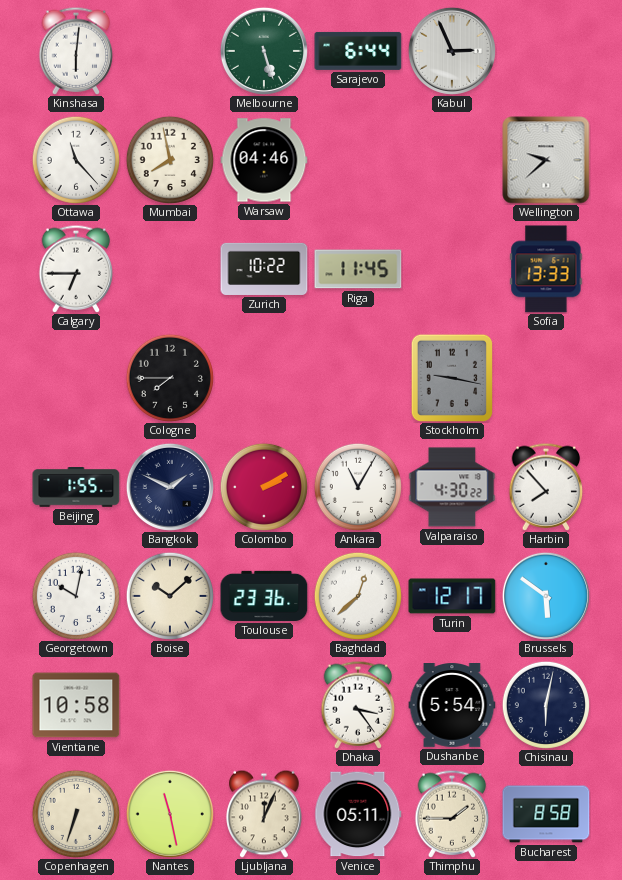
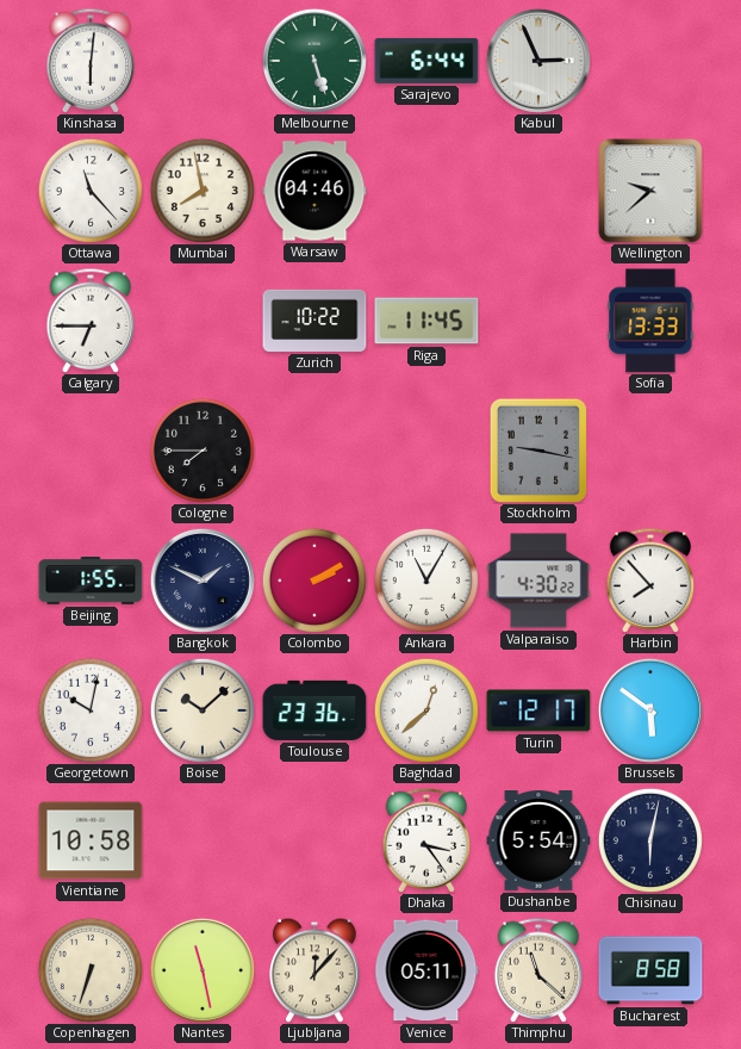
Ljubljana: 12:04 -> 12:07
Thimphu: 1:45 -> 11:22
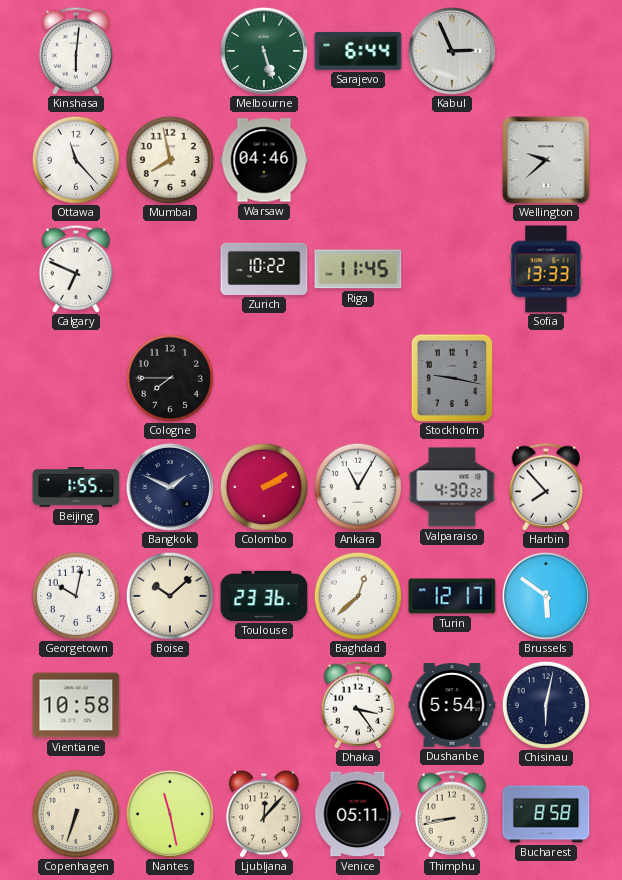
Calgary: 6:45 -> 6:49
Thimphu: 11:22 -> 8:43
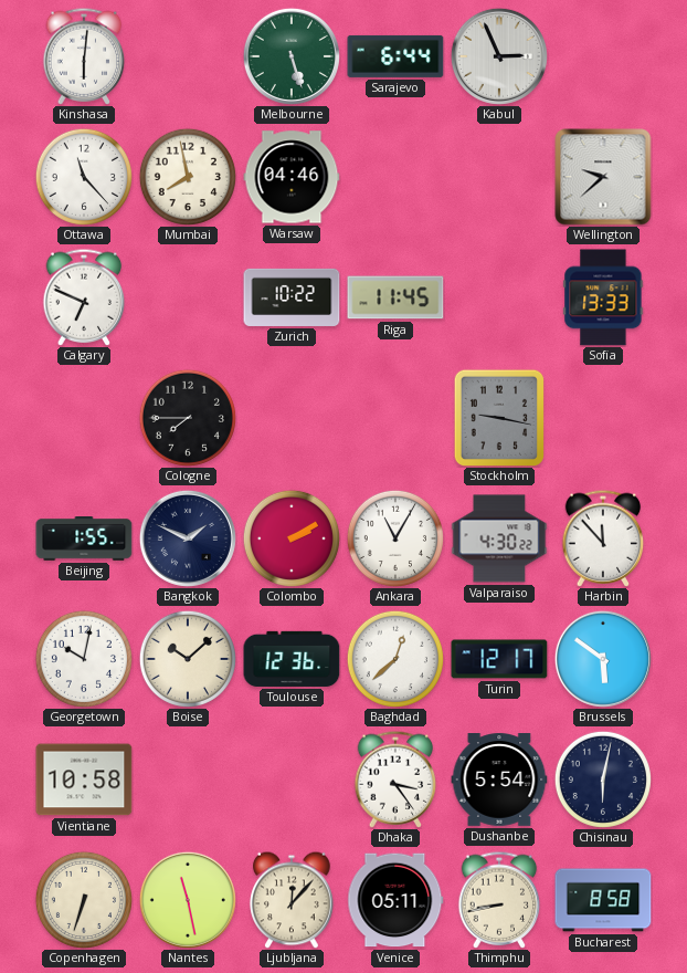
Harbin: 7:53 -> 11:53
Toulouse: 23:36 -> 12:36
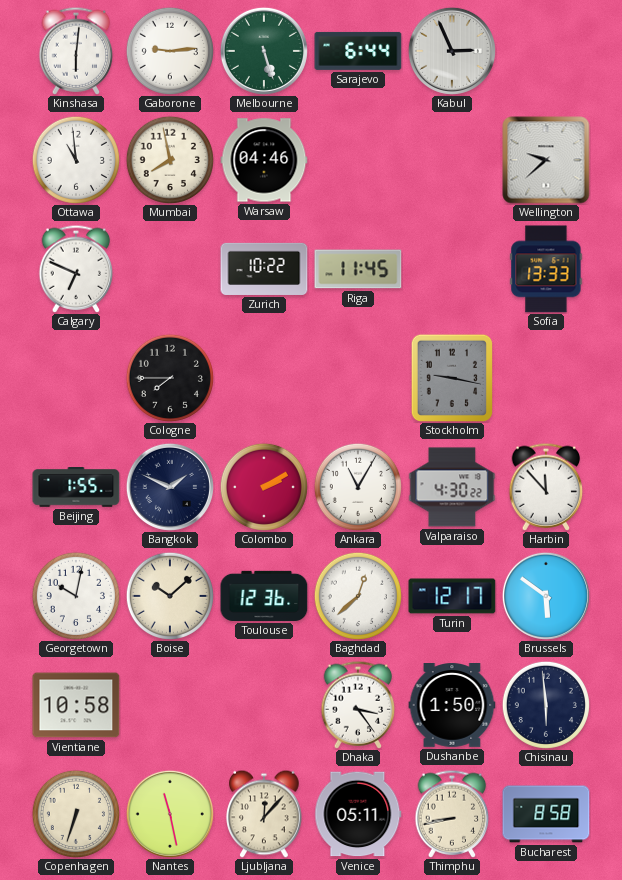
Gaborone: none -> 9:14
Ottawa: 11:23 -> 10:59
Dushanbe: 5:54 -> 1:50
Chisinau: 6:02 -> 5:59
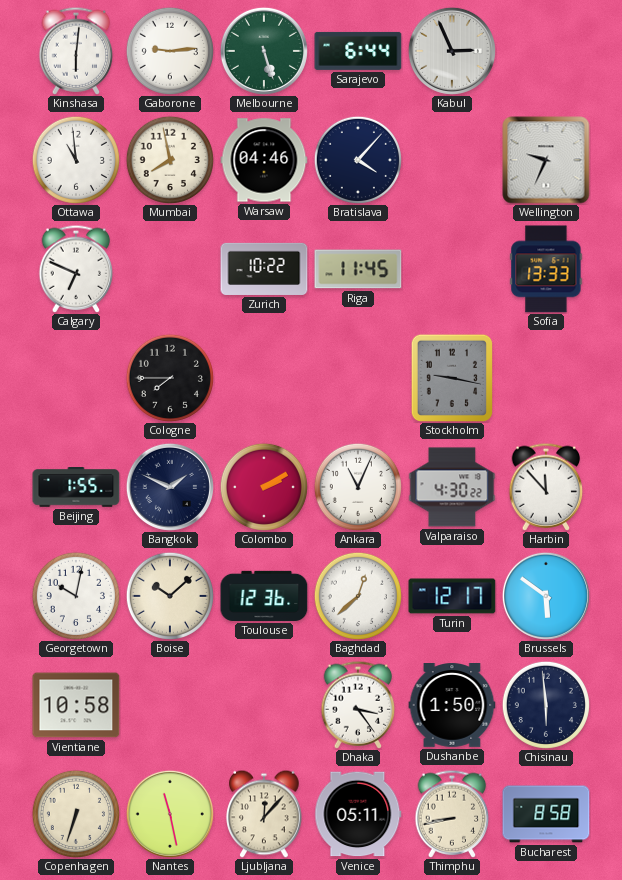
Bratislava: none -> 4:07
Wellington: 9:38 -> 9:34
Ankara: 11:05 -> 11:04
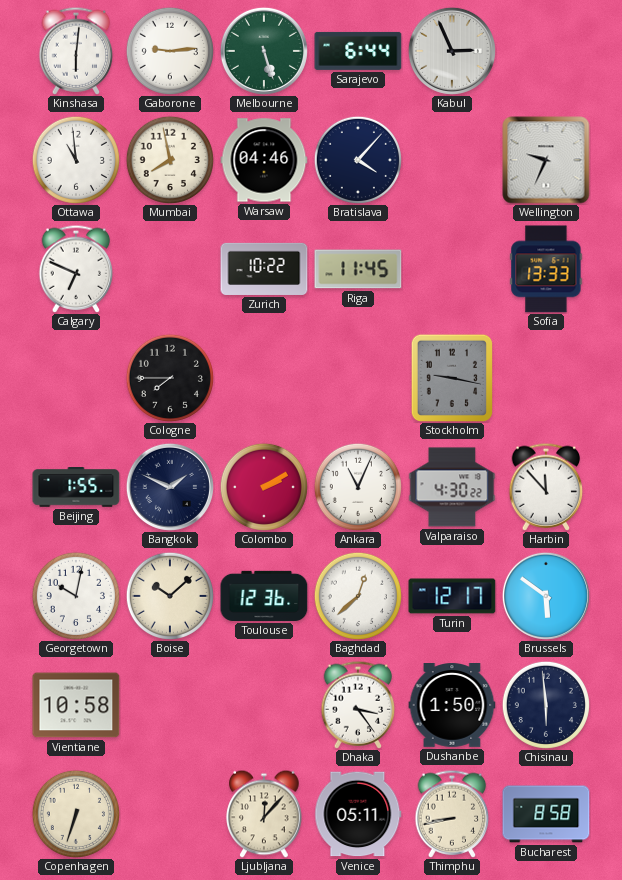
Nantes: 11:28 -> none
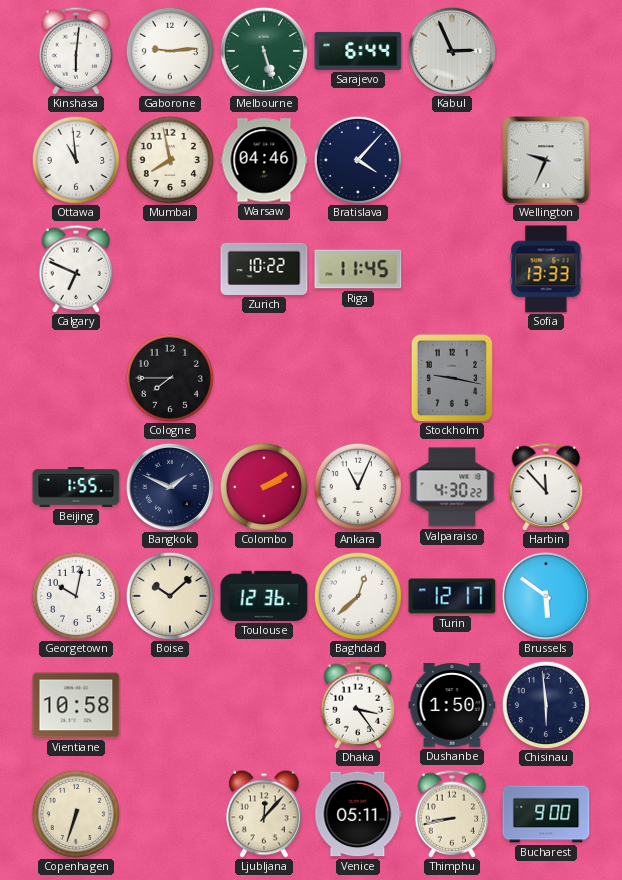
Bucharest: 8:58 -> 9:00
